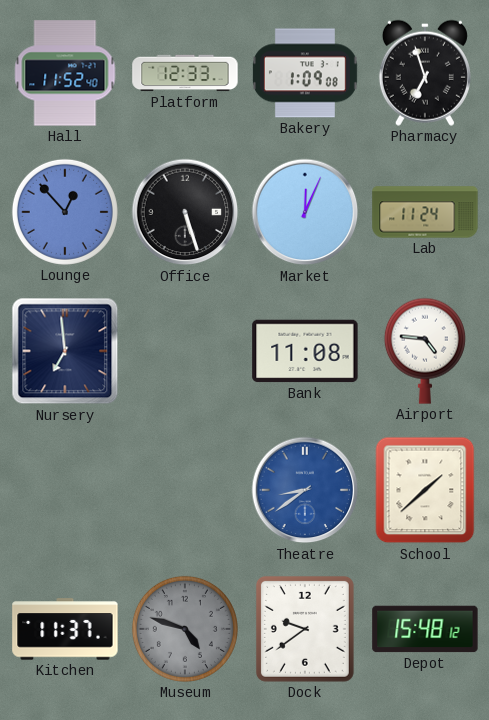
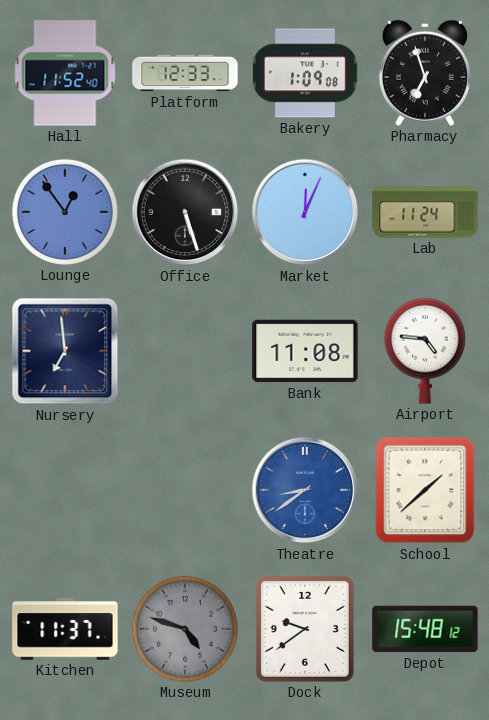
Lounge: 12:53 -> 12:54
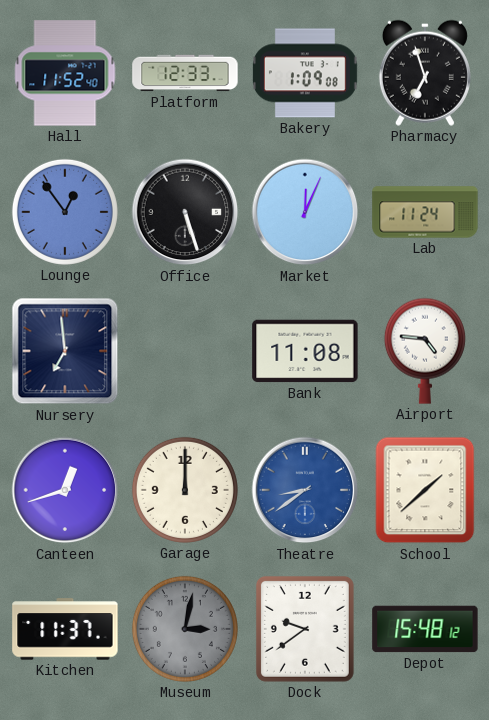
Canteen: none -> 12:42
Garage: none -> 12:00
Museum: 4:48 -> 3:02
